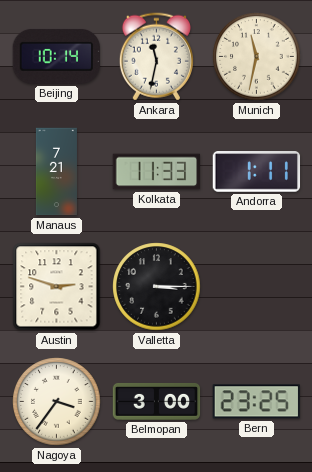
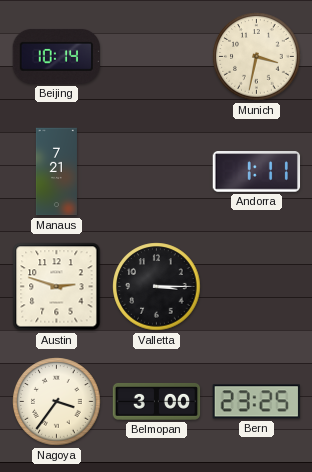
Ankara: 11:32 -> none
Munich: 11:32 -> 3:32
Kolkata: 11:33 -> none
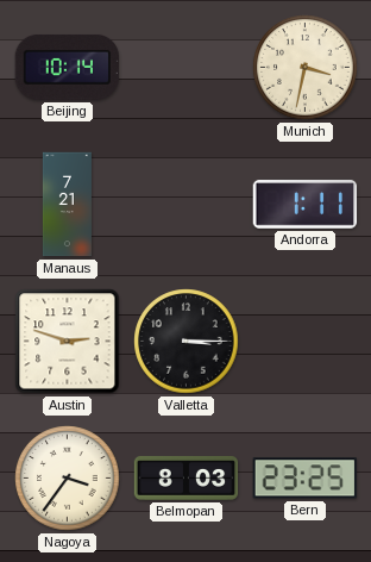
Belmopan: 3:00 -> 8:03
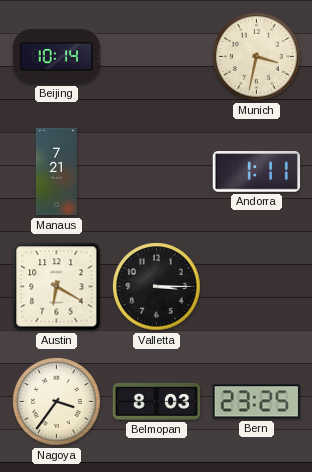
Austin: 2:48 -> 6:20
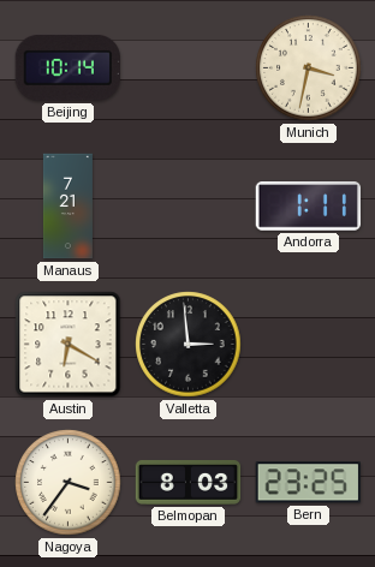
Valletta: 3:15 -> 2:59
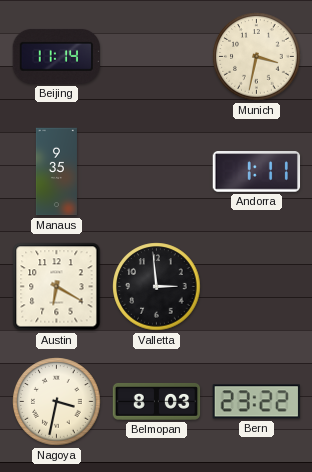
Beijing: 10:14 -> 11:14
Manaus: 7:21 -> 9:35
Nagoya: 3:36 -> 3:32
Bern: 23:25 -> 23:22
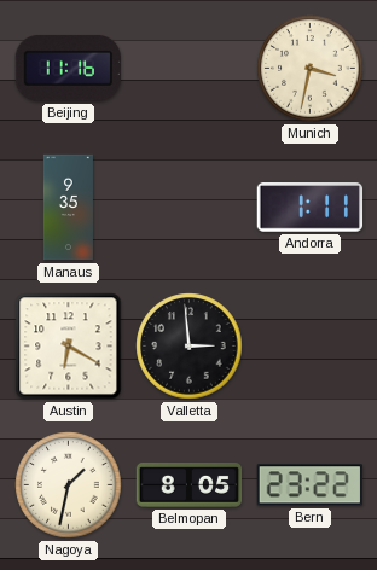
Beijing: 11:14 -> 11:16
Nagoya: 3:32 -> 1:32
Belmopan: 8:03 -> 8:05
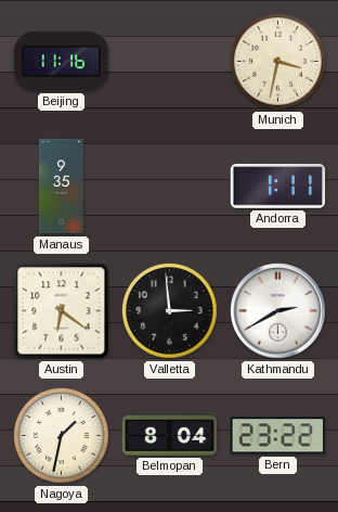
Austin: 6:20 -> 6:21
Kathmandu: none -> 2:40
Belmopan: 8:05 -> 8:04
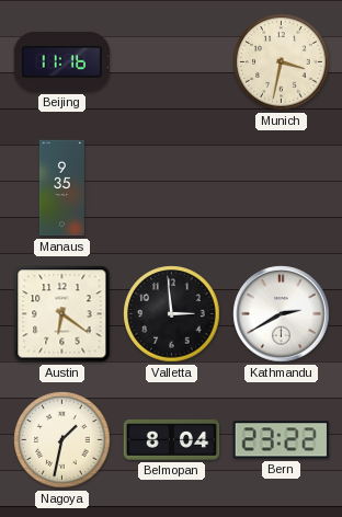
Andorra: 1:11 -> none
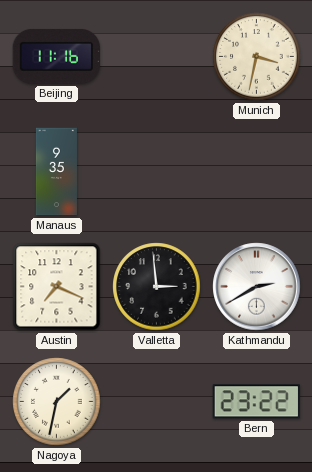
Austin: 6:21 -> 7:19
Belmopan: 8:04 -> none
